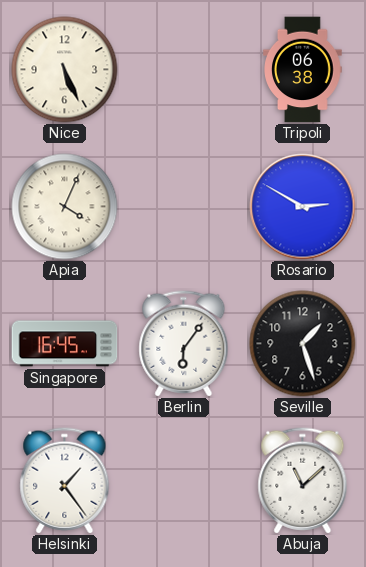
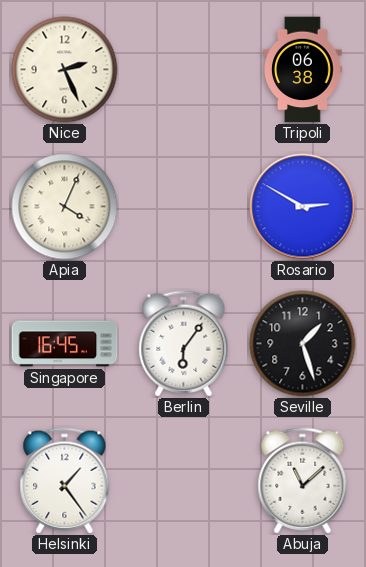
Nice: 5:26 -> 2:26
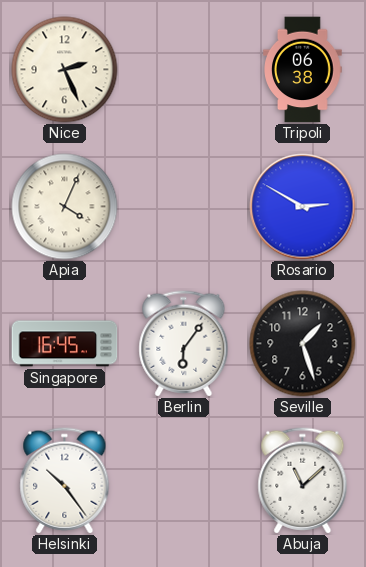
Helsinki: 1:24 -> 10:24
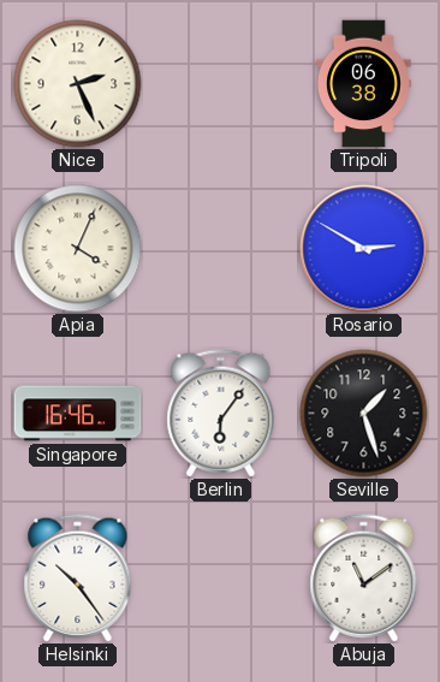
Singapore: 16:45 -> 16:46
Abuja: 11:08 -> 11:09
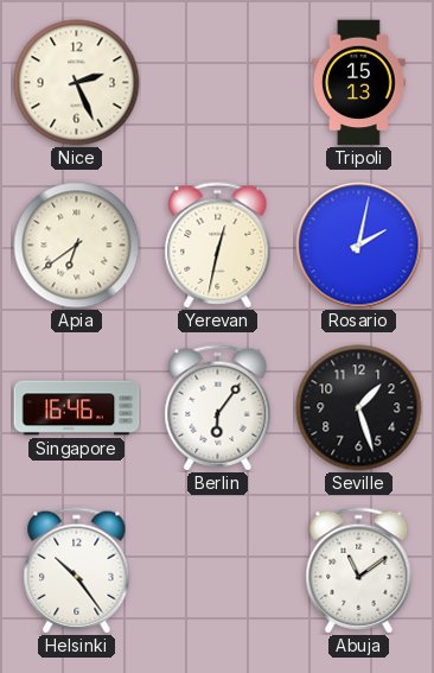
Tripoli: 06:38 -> 15:13
Apia: 4:04 -> 6:39
Yerevan: none -> 12:32
Rosario: 2:50 -> 2:02
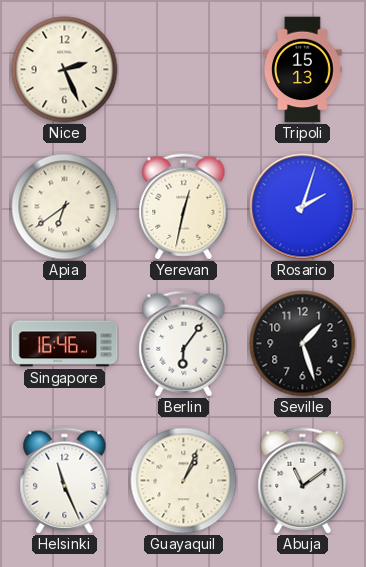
Rosario: 2:02 -> 2:03
Helsinki: 10:24 -> 11:26
Guayaquil: none -> 1:04
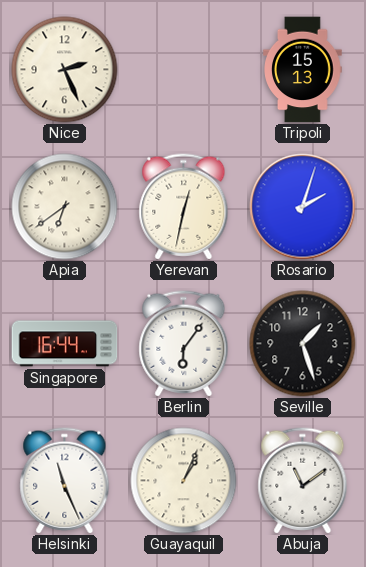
Singapore: 16:46 -> 16:44
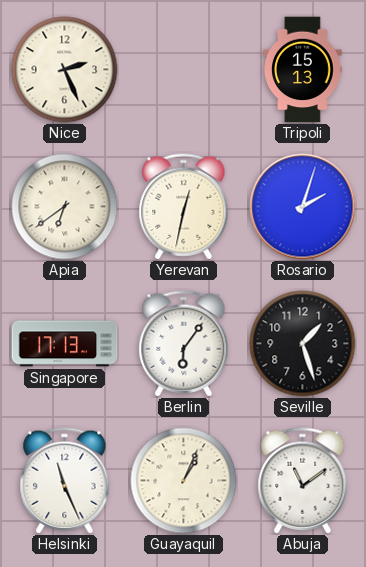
Singapore: 16:44 -> 17:13
